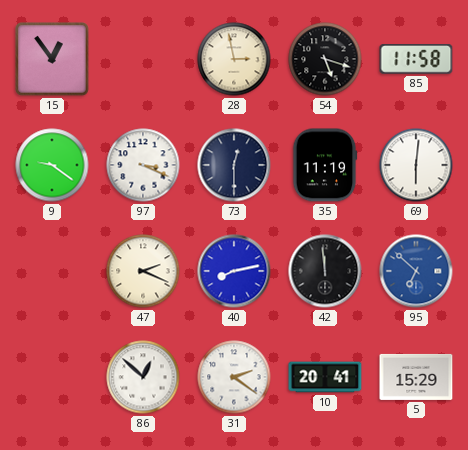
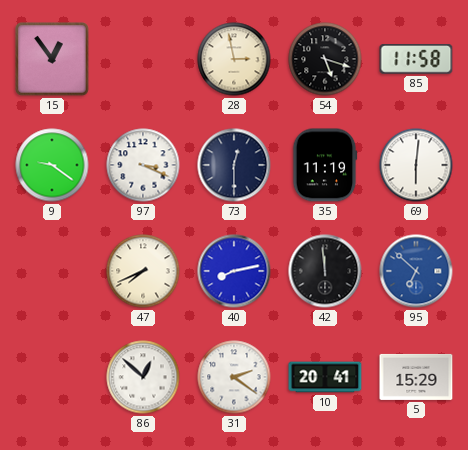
47: 2:19 -> 7:41
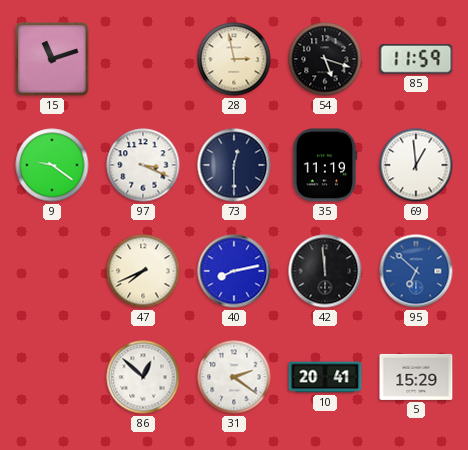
15: 12:54 -> 11:12
85: 11:58 -> 11:59
69: 6:01 -> 12:59
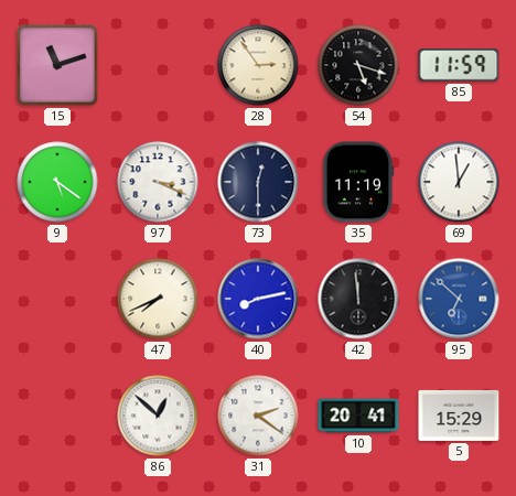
28: 2:58 -> 2:54
9: 9:21 -> 5:21
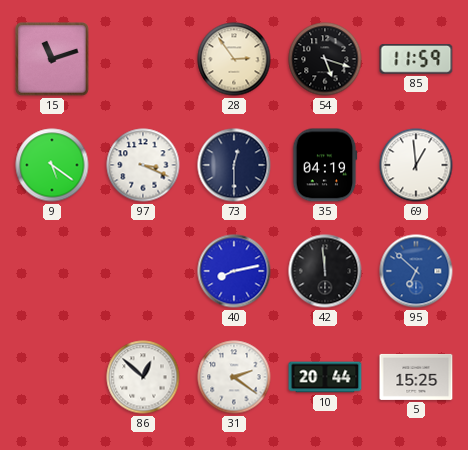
35: 11:19 -> 04:19
47: 7:41 -> none
10: 20:41 -> 20:44
5: 15:29 -> 15:25
